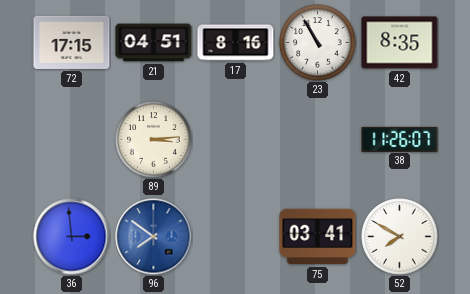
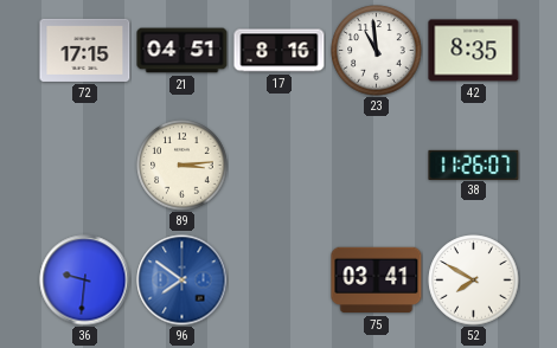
23: 10:55 -> 10:59
36: 2:59 -> 9:31
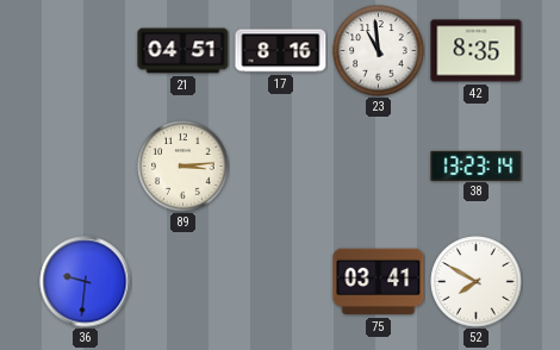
72: 17:15 -> none
38: 11:26 -> 13:23
96: 7:51 -> none
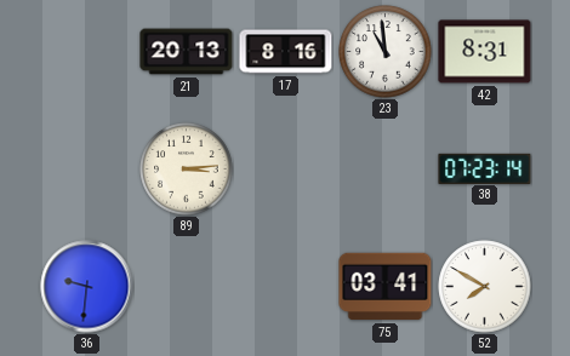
21: 04:51 -> 20:13
42: 8:35 -> 8:31
38: 13:23 -> 07:23
